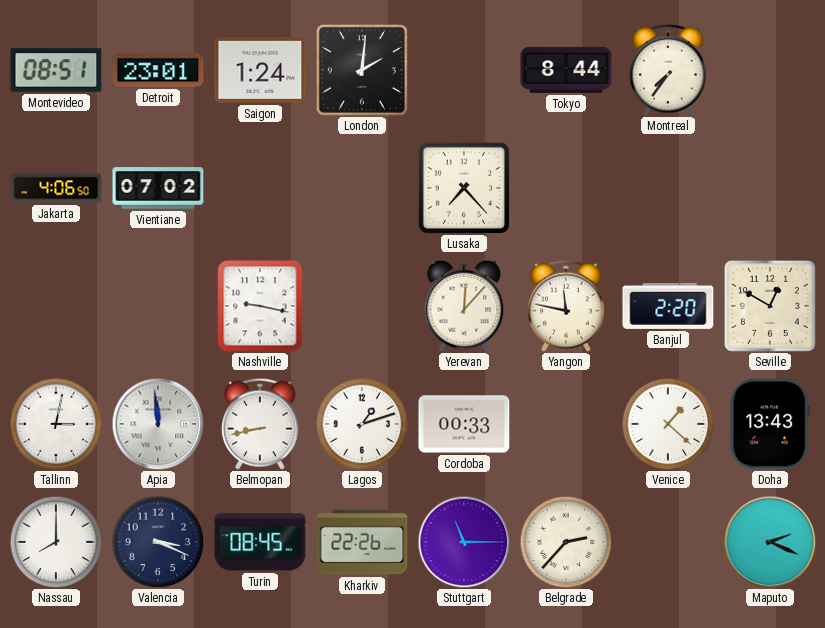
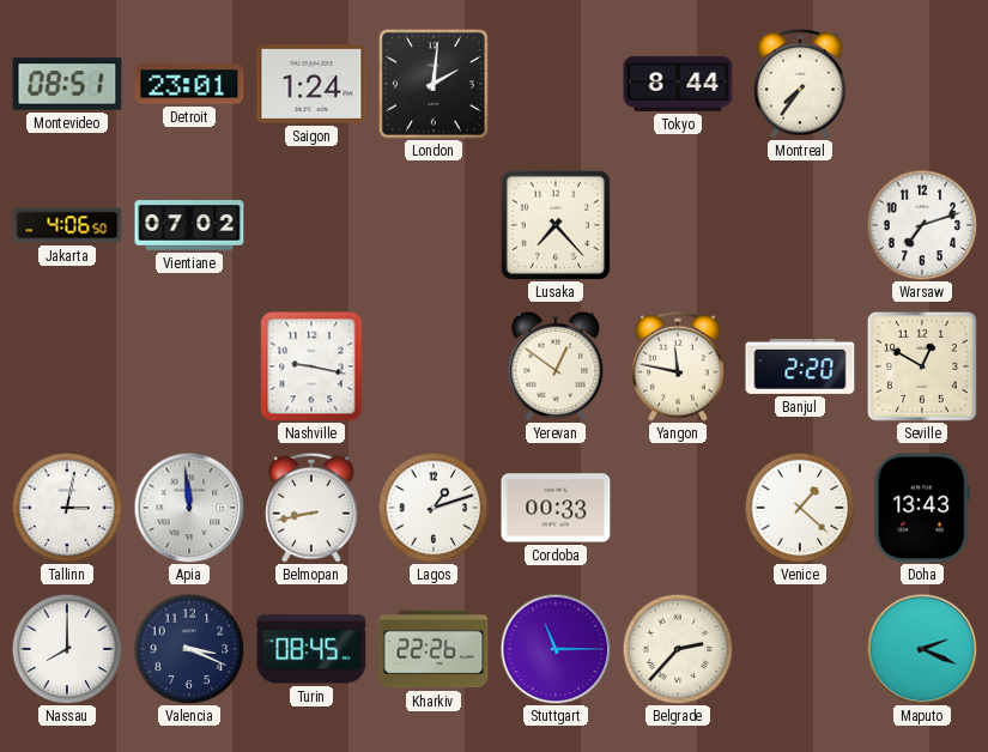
Warsaw: none -> 7:12
Yerevan: 12:07 -> 12:51
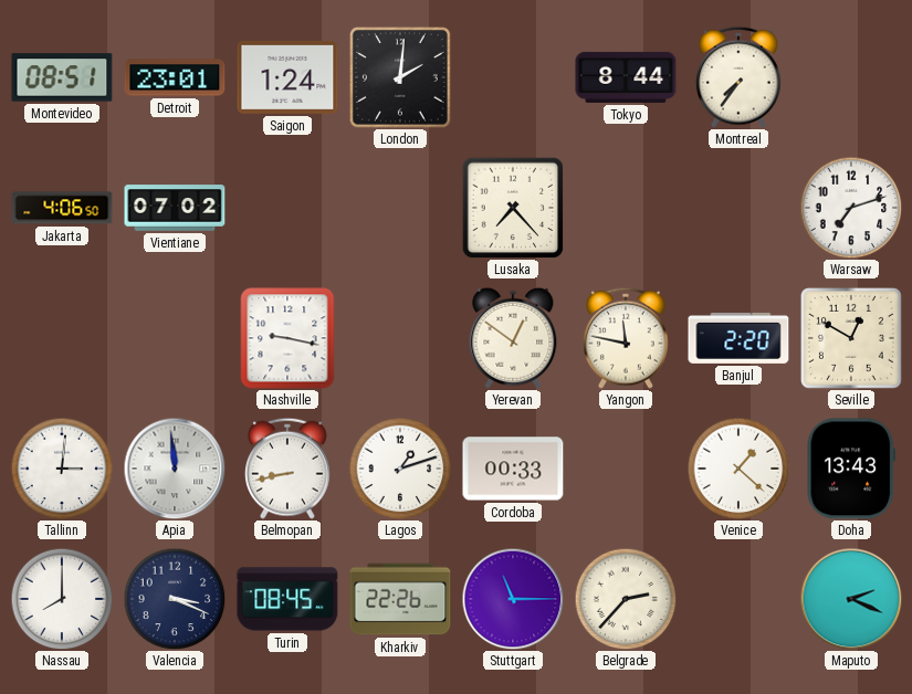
Tallinn: 3:02 -> 3:01
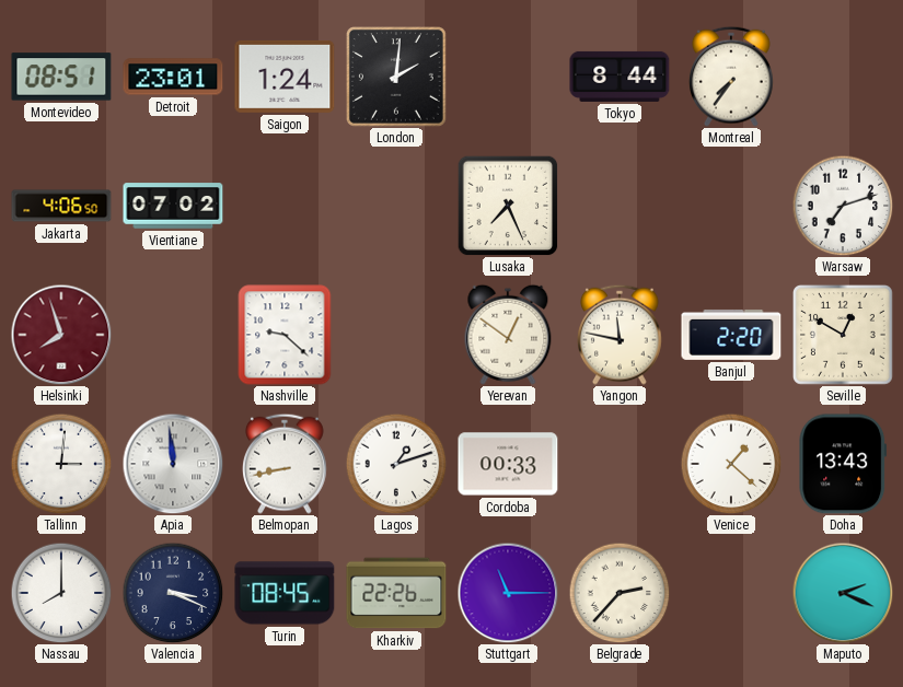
Lusaka: 7:23 -> 7:26
Helsinki: none -> 7:57
Nashville: 9:17 -> 9:22
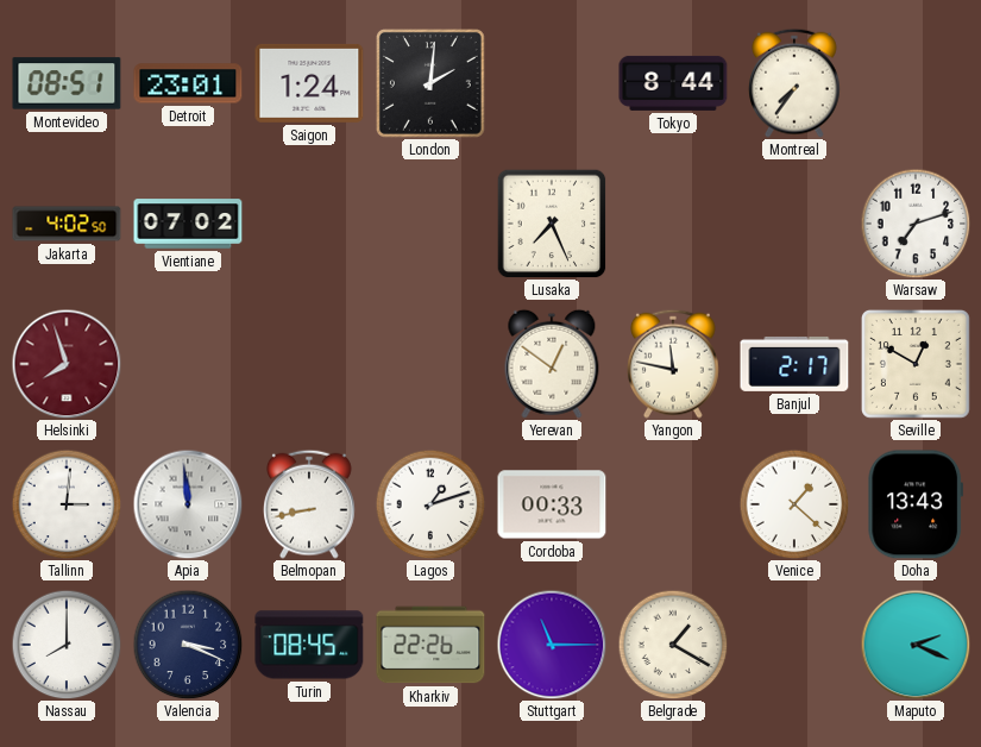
Jakarta: 4:06 -> 4:02
Nashville: 9:22 -> none
Banjul: 2:20 -> 2:17
Belgrade: 2:37 -> 1:20
